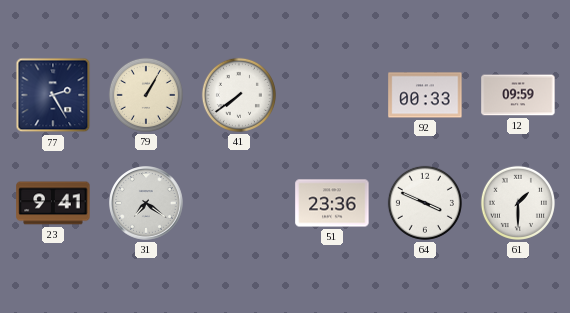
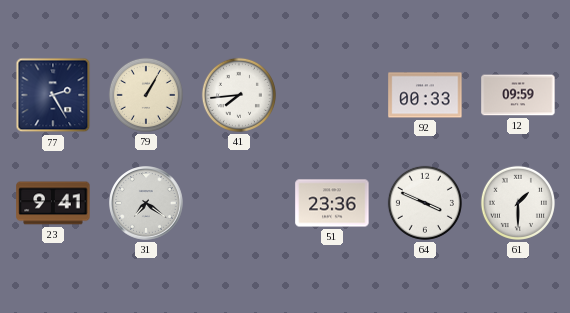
41: 7:39 -> 7:44
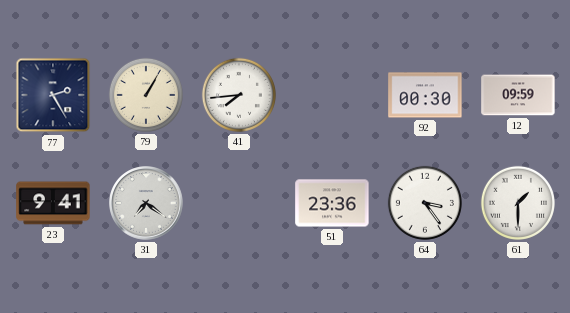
92: 00:33 -> 00:30
64: 3:49 -> 3:24
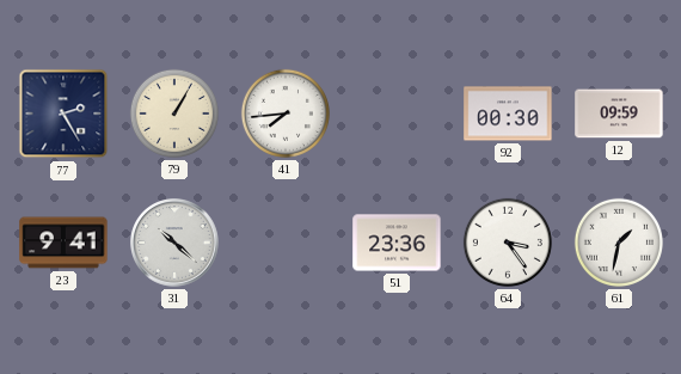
31: 7:21 -> 10:22
61: 1:30 -> 1:32
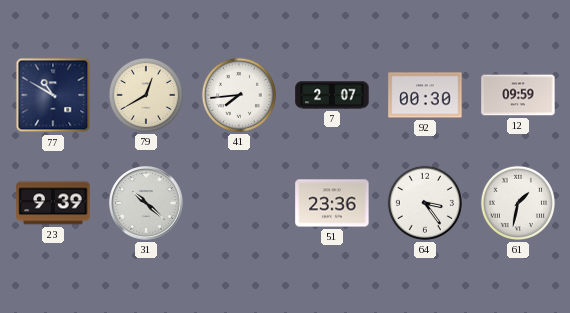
77: 2:25 -> 10:50
79: 1:05 -> 12:40
7: none -> 2:07
23: 9:41 -> 9:39
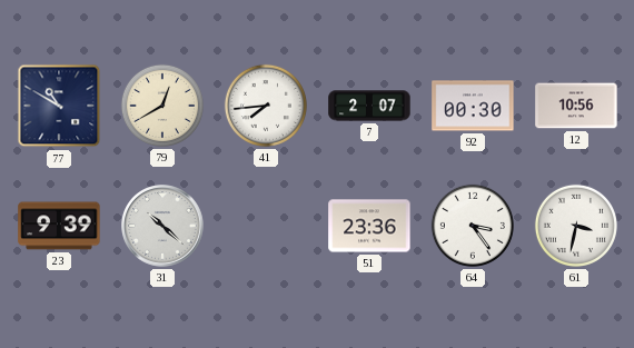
12: 09:59 -> 10:56
61: 1:32 -> 3:32
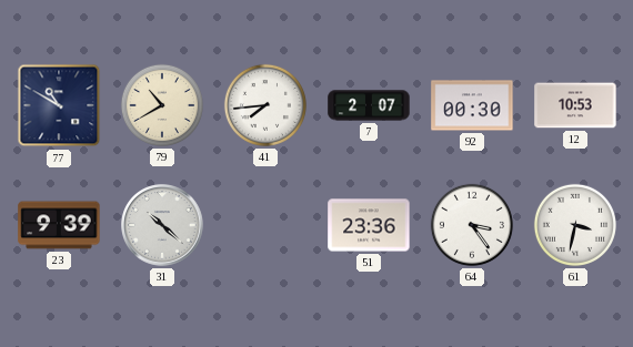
79: 12:40 -> 10:40
12: 10:56 -> 10:53
